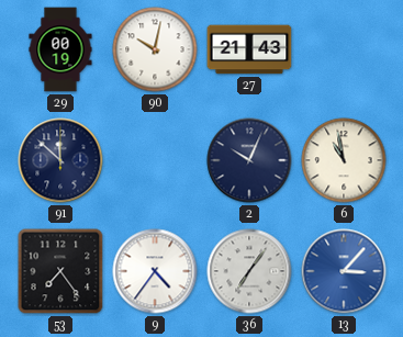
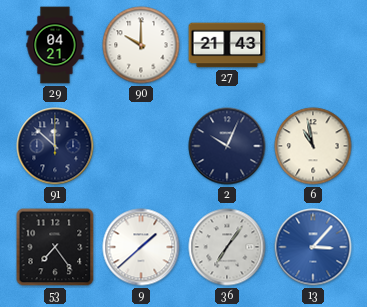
29: 00:19 -> 04:21
90: 10:02 -> 10:00
9: 4:36 -> 1:38
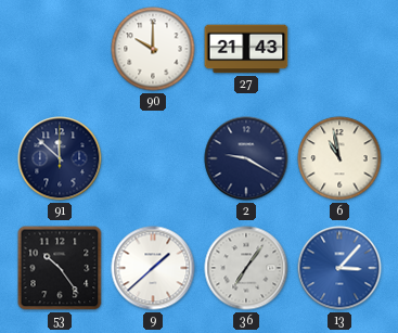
29: 04:21 -> none
2: 10:04 -> 9:20
53: 7:24 -> 10:24
